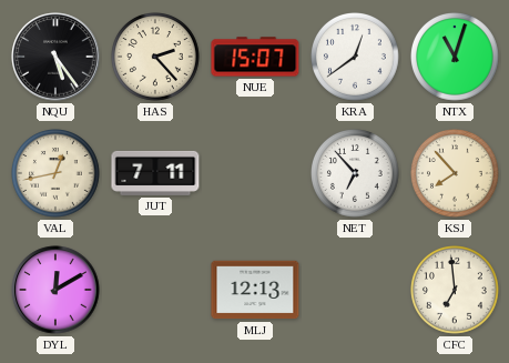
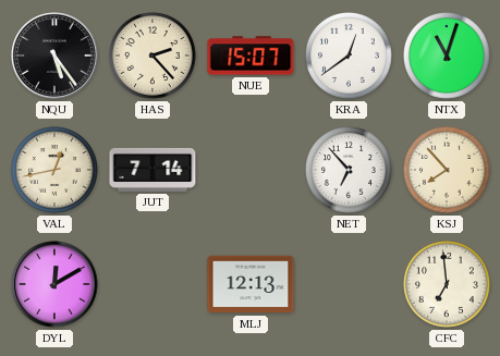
JUT: 7:11 -> 7:14
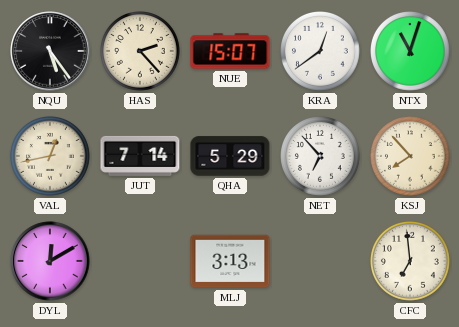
QHA: none -> 5:29
MLJ: 12:13 -> 3:13
